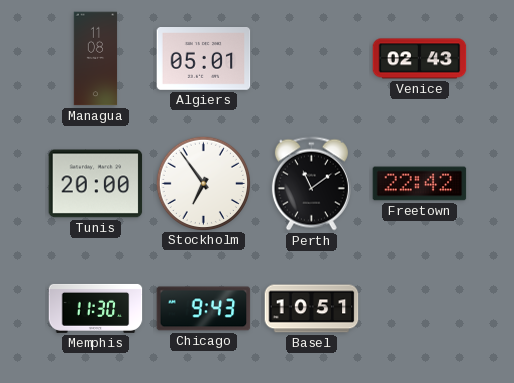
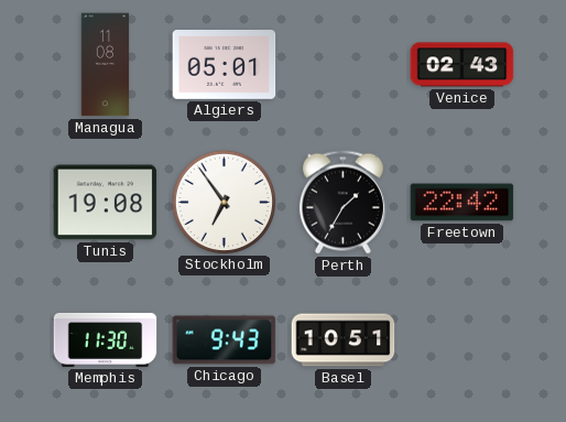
Tunis: 20:00 -> 19:08
Perth: 11:09 -> 1:35
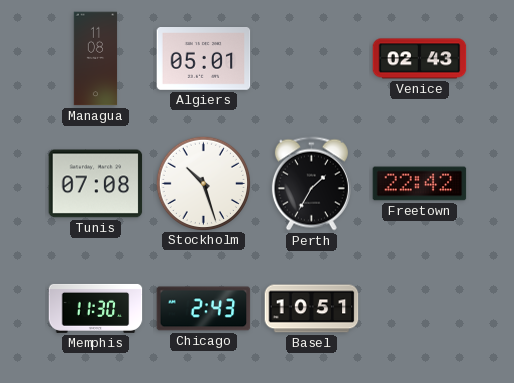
Tunis: 19:08 -> 07:08
Stockholm: 6:54 -> 10:27
Chicago: 9:43 -> 2:43
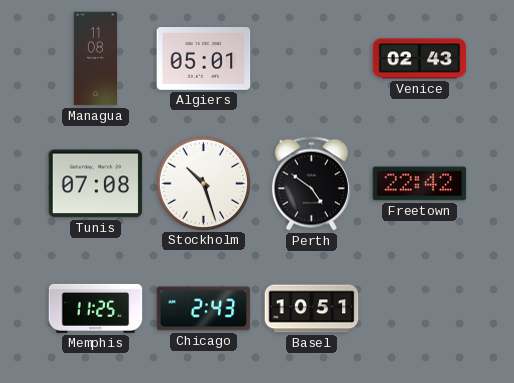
Perth: 1:35 -> 4:51
Memphis: 11:30 -> 11:25
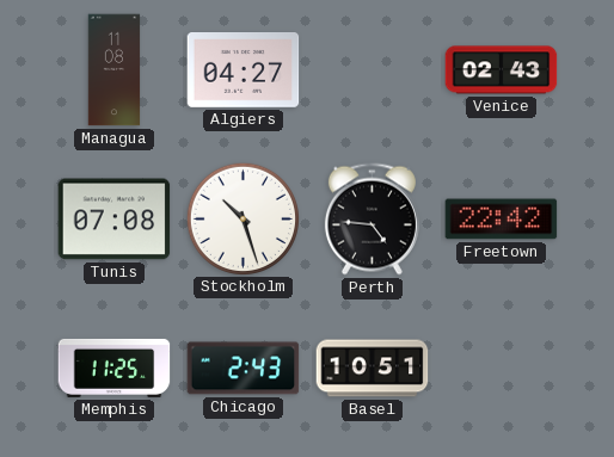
Algiers: 05:01 -> 04:27
Perth: 4:51 -> 4:46
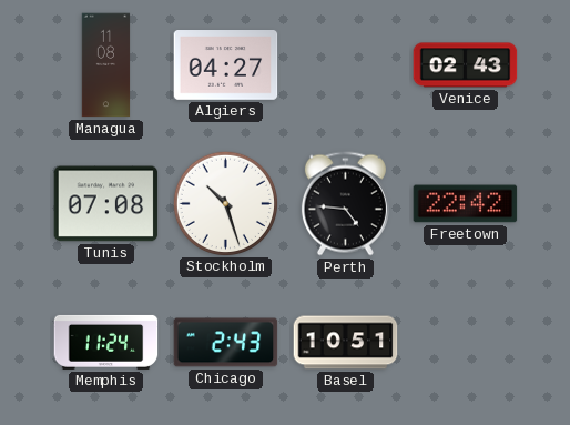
Memphis: 11:25 -> 11:24
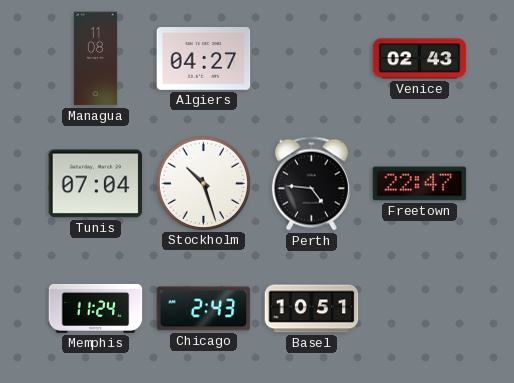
Tunis: 07:08 -> 07:04
Freetown: 22:42 -> 22:47
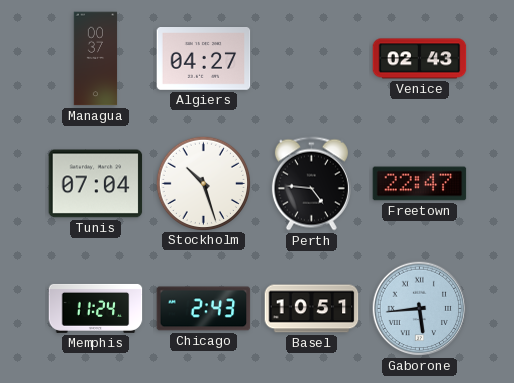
Managua: 11:08 -> 00:37
Gaborone: none -> 5:44
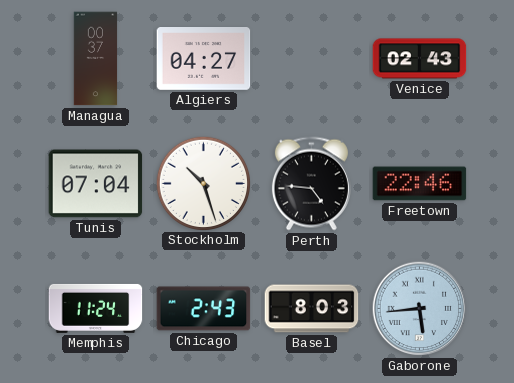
Freetown: 22:47 -> 22:46
Basel: 10:51 -> 8:03
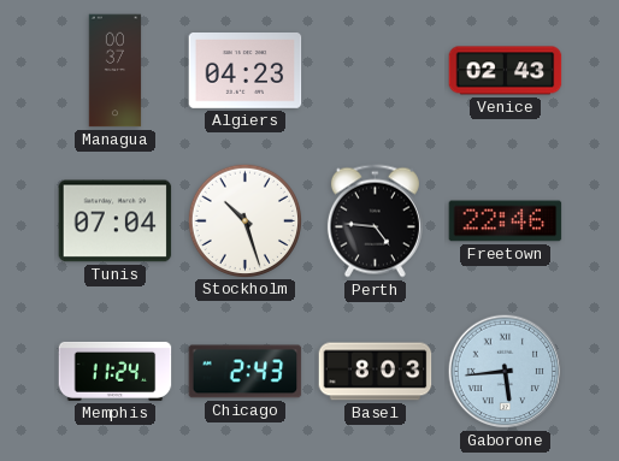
Algiers: 04:27 -> 04:23
